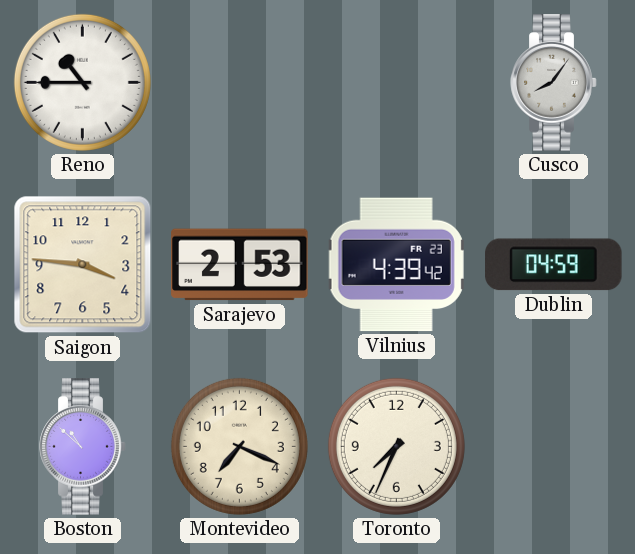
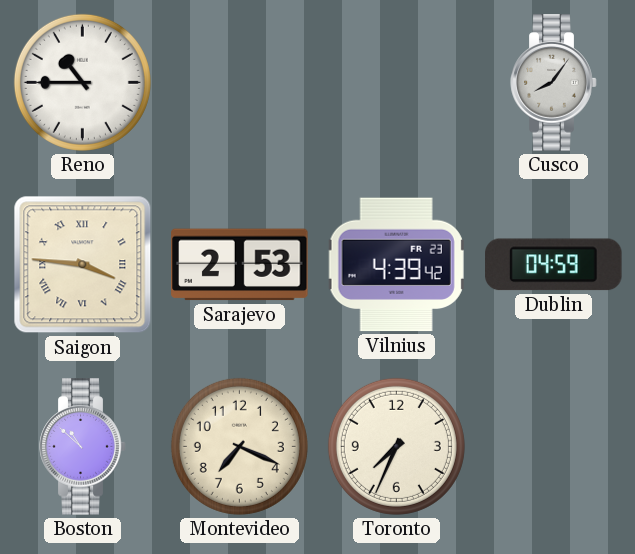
Saigon numerals: Arabic -> Roman
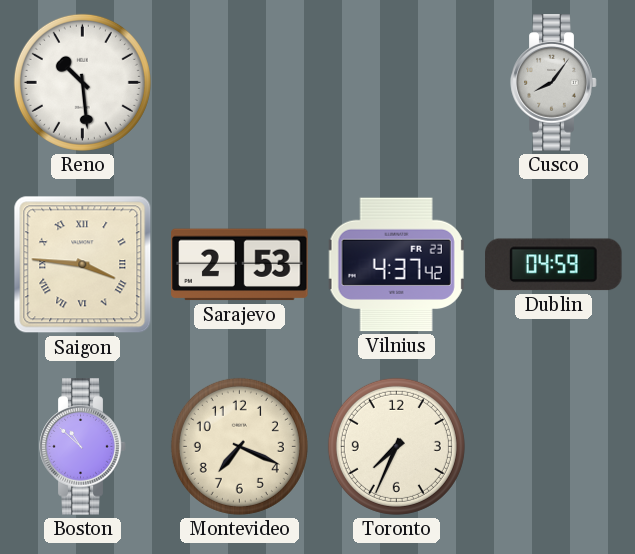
Reno: 10:45 -> 10:29
Vilnius: 4:39 -> 4:37
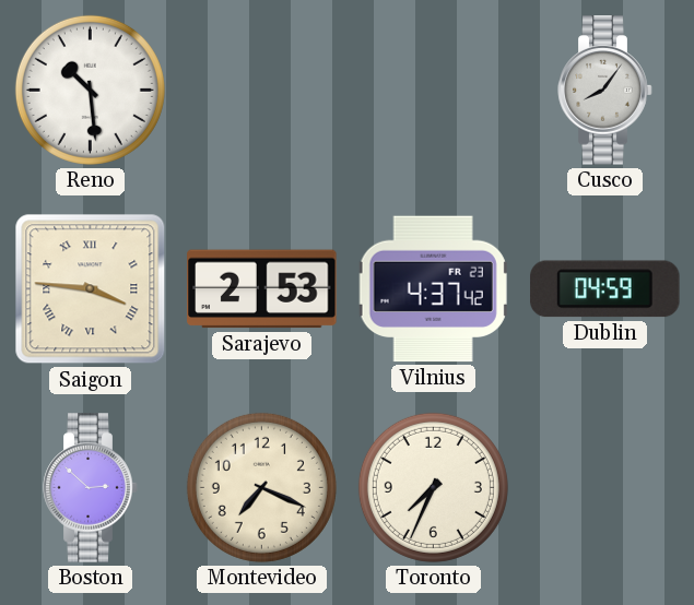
Boston: 10:52 -> 2:52
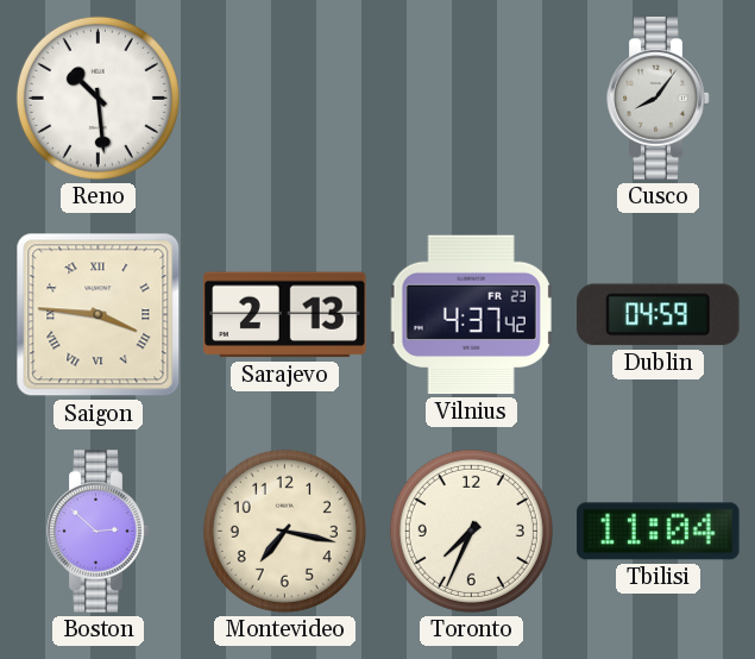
Sarajevo: 2:53 -> 2:13
Montevideo: 7:19 -> 7:17
Tbilisi: none -> 11:04
